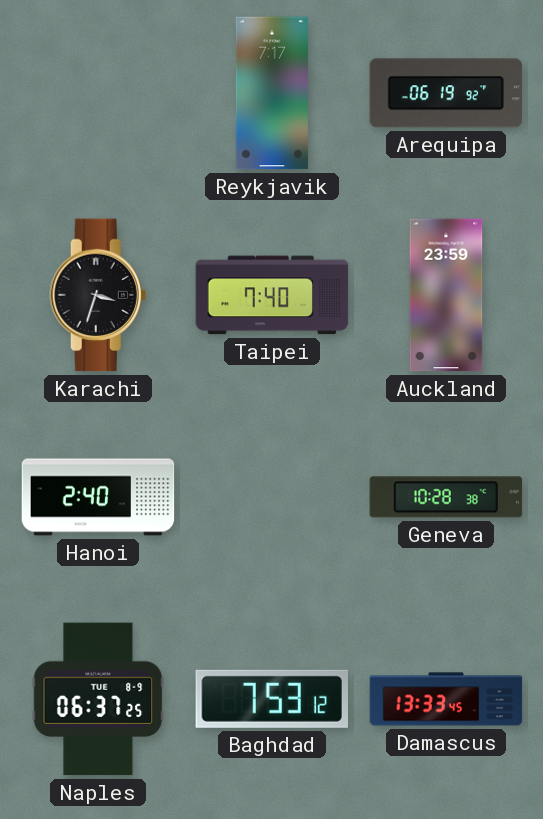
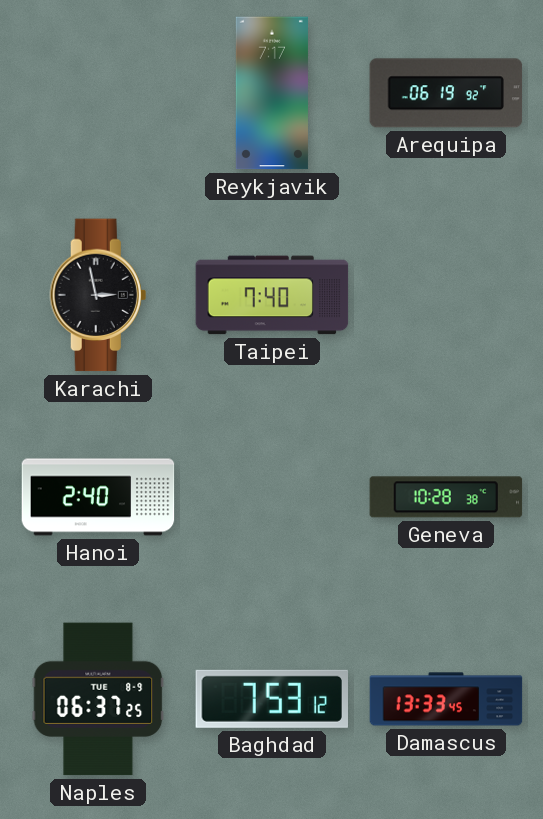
Karachi: 3:33 -> 2:58
Auckland: 23:59 -> none
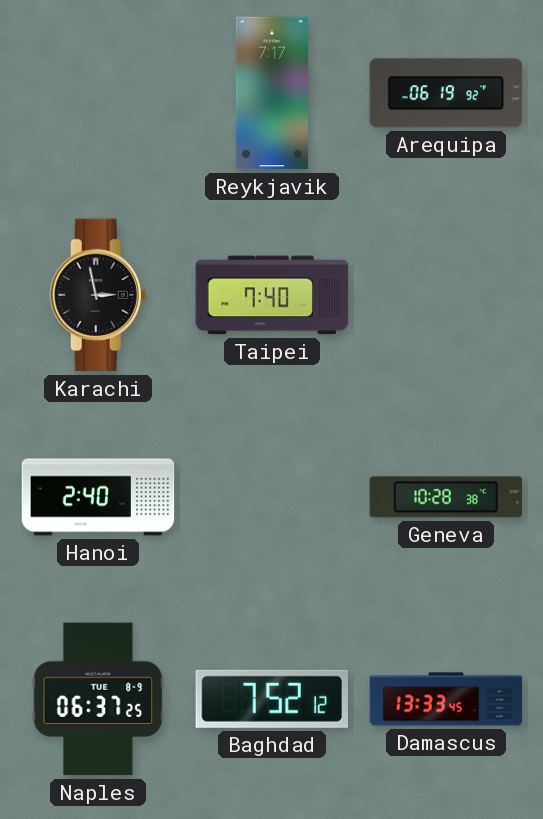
Baghdad: 7:53 -> 7:52
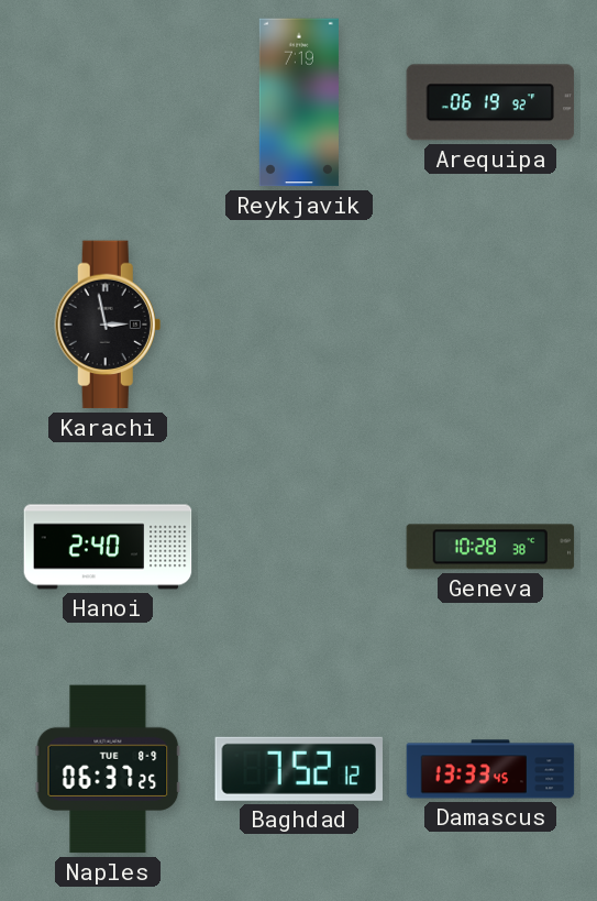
Reykjavik: 7:17 -> 7:19
Taipei: 7:40 -> none
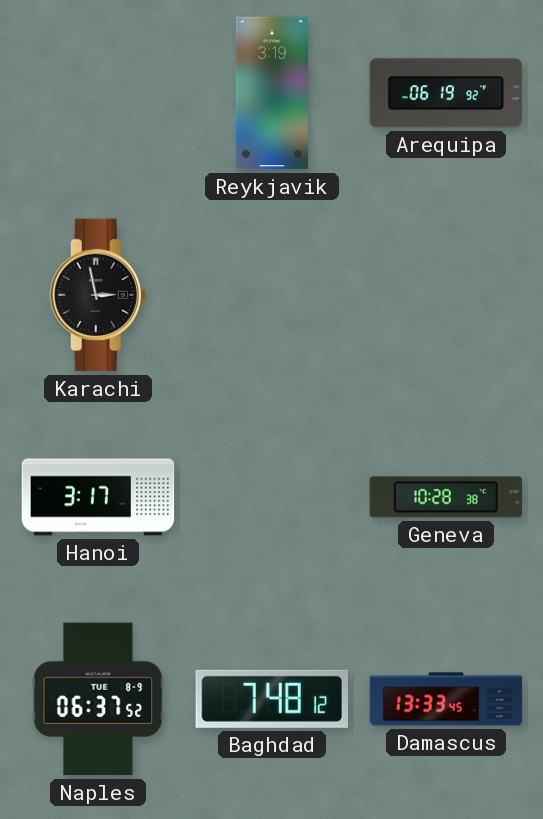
Reykjavik: 7:19 -> 3:19
Hanoi: 2:40 -> 3:17
Naples: 06:37:25 -> 06:37:52
Baghdad: 7:52 -> 7:48
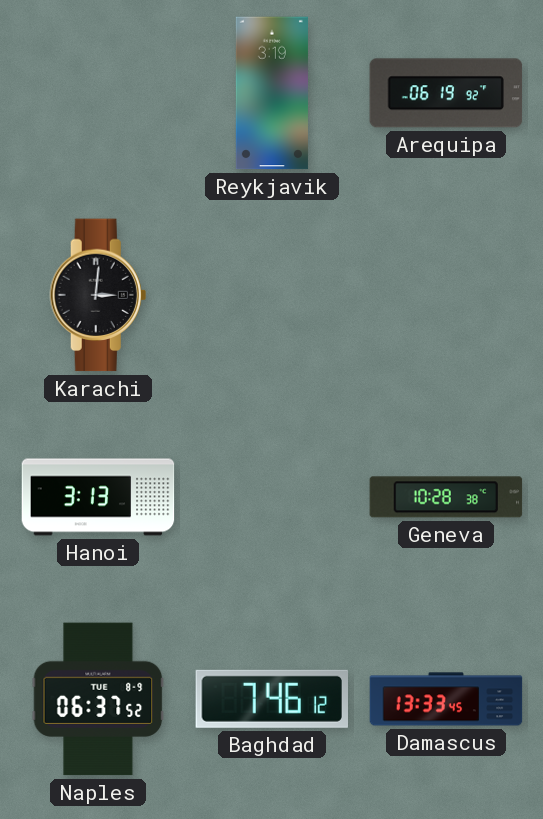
Karachi: 2:58 -> 3:01
Hanoi: 3:17 -> 3:13
Baghdad: 7:48 -> 7:46
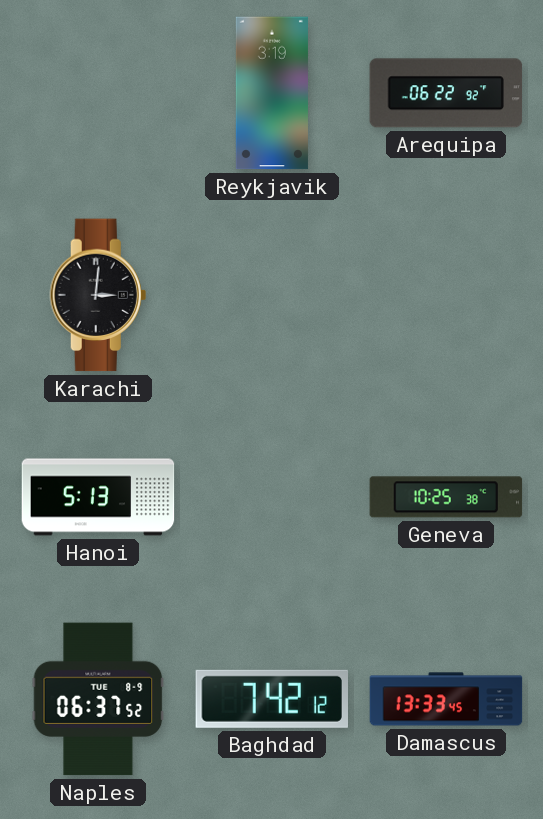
Arequipa: 06:19 -> 06:22
Hanoi: 3:13 -> 5:13
Geneva: 10:28 -> 10:25
Baghdad: 7:46 -> 7:42
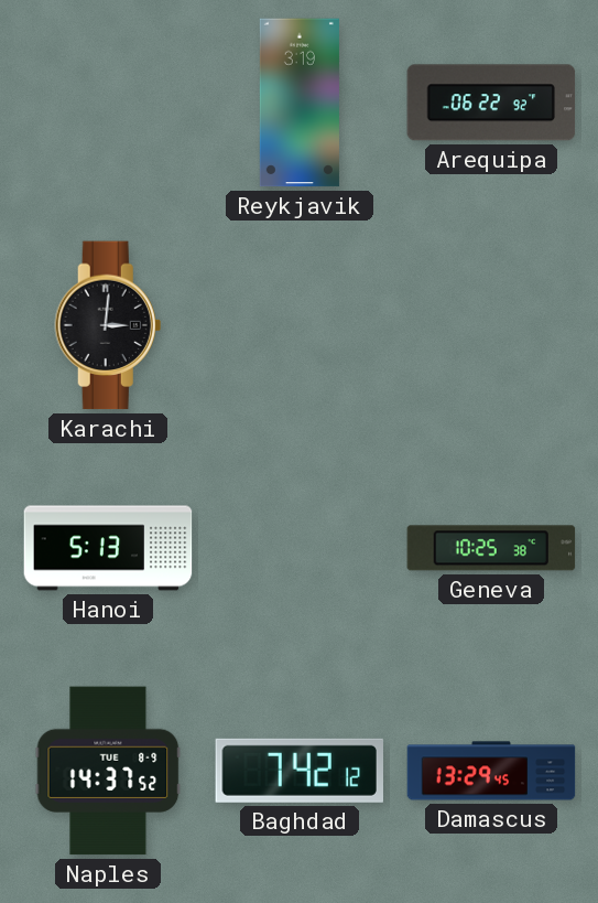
Naples: 06:37 -> 14:37
Damascus: 13:33 -> 13:29
